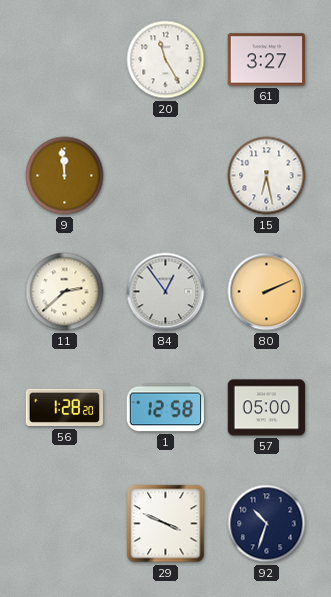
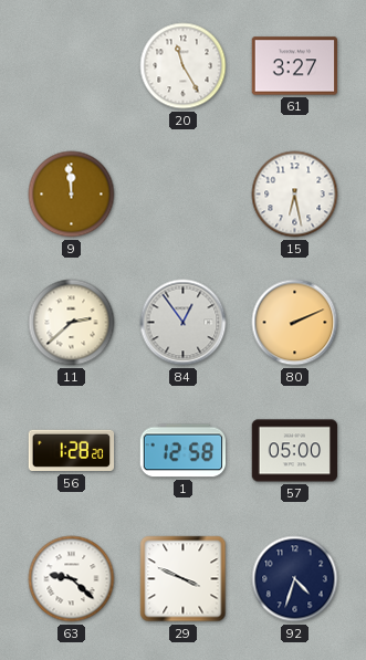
63: none -> 9:22
92: 10:33 -> 4:33
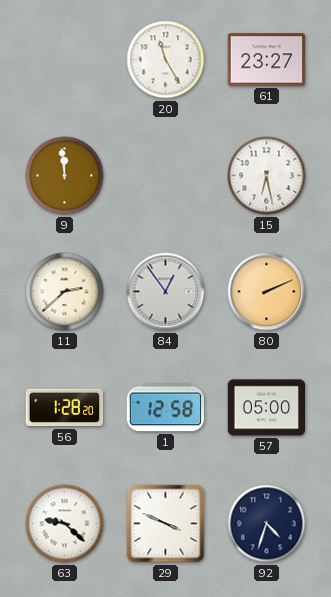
61: 3:27 -> 23:27
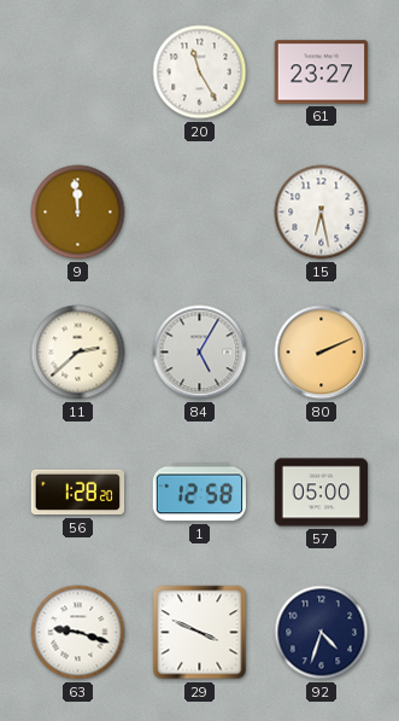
84: 12:54 -> 5:05
63: 9:22 -> 9:18
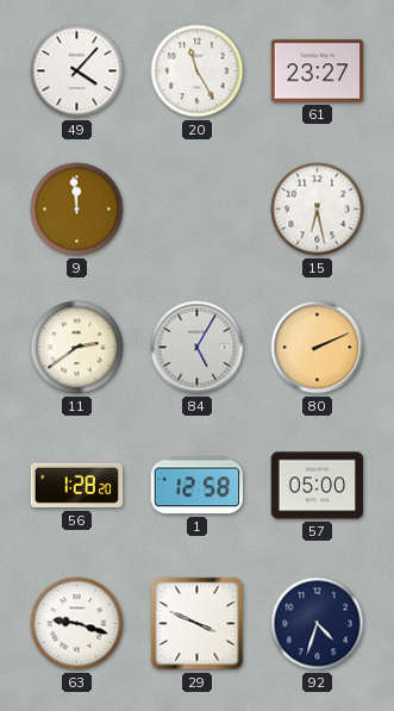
49: none -> 4:07
11: 2:38 -> 2:39
